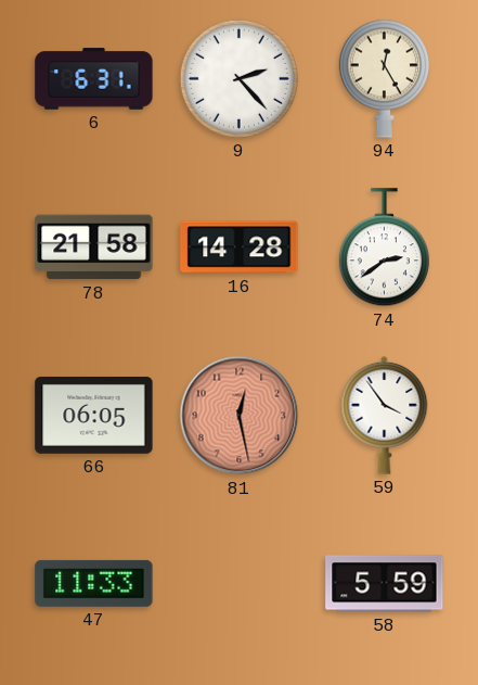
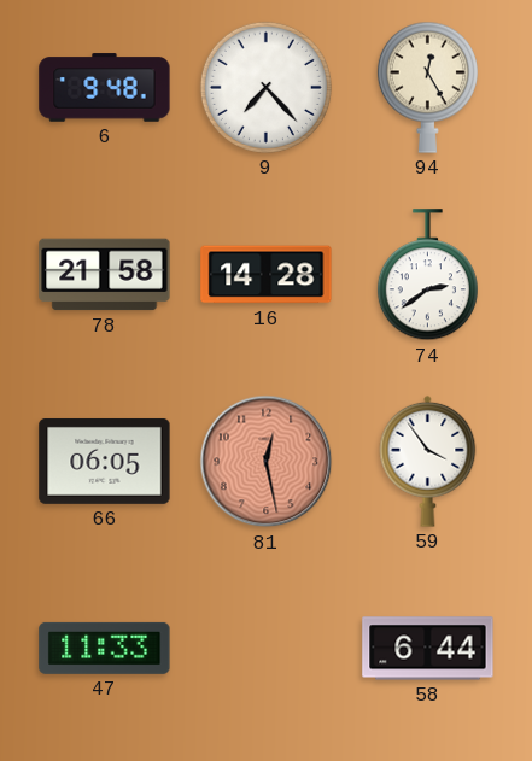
6: 6:31 -> 9:48
9: 2:23 -> 7:23
58: 5:59 -> 6:44
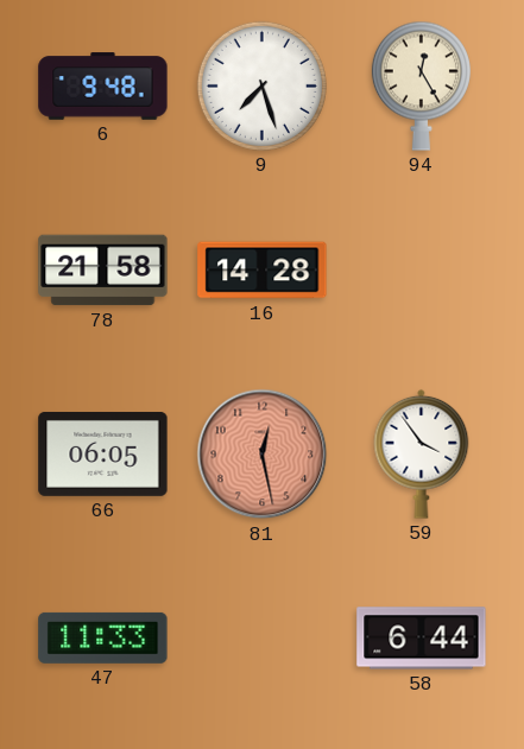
9: 7:23 -> 7:27
74: 2:39 -> none
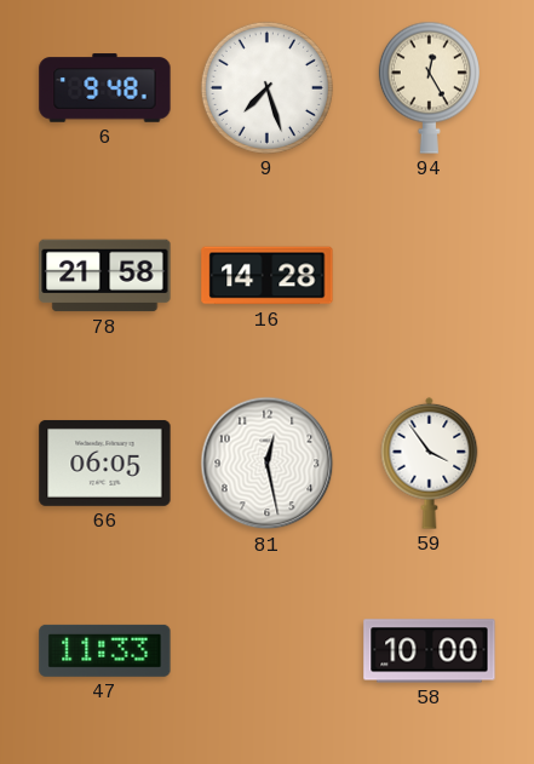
81 dial: salmon -> white
58: 6:44 -> 10:00
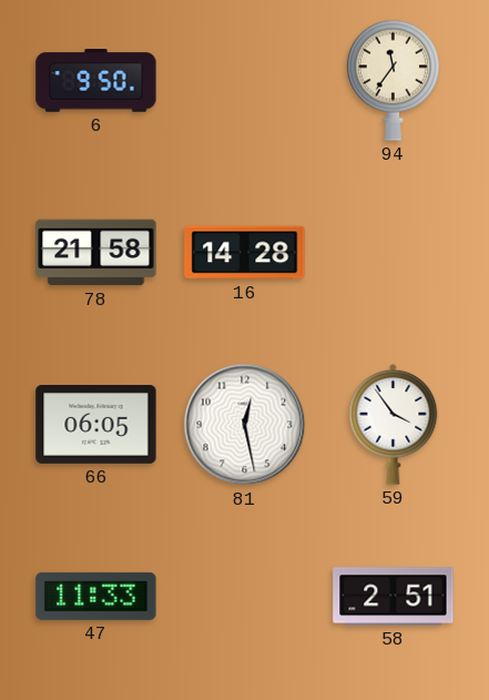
6: 9:48 -> 9:50
9: 7:27 -> none
94: 12:25 -> 11:36
58: 10:00 -> 2:51
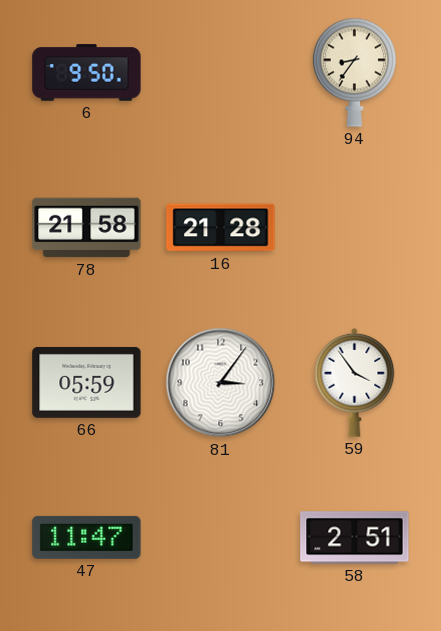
94: 11:36 -> 8:36
16: 14:28 -> 21:28
66: 06:05 -> 05:59
81: 12:28 -> 3:06
47: 11:33 -> 11:47
